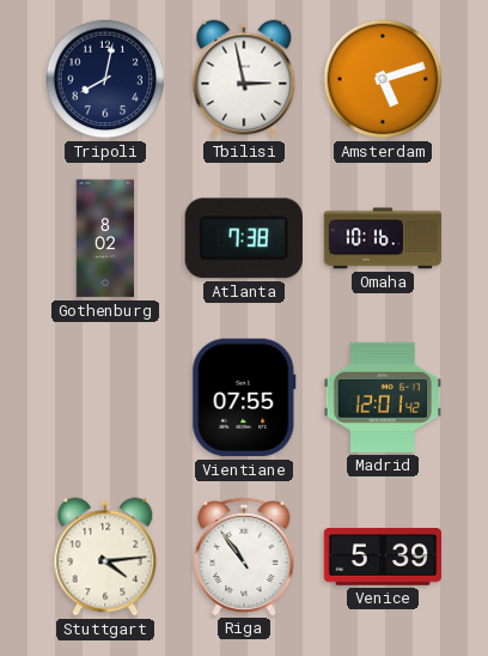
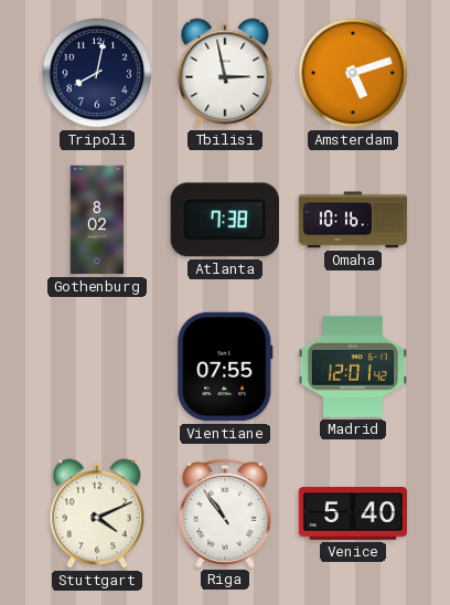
Stuttgart: 4:14 -> 4:11
Venice: 5:39 -> 5:40
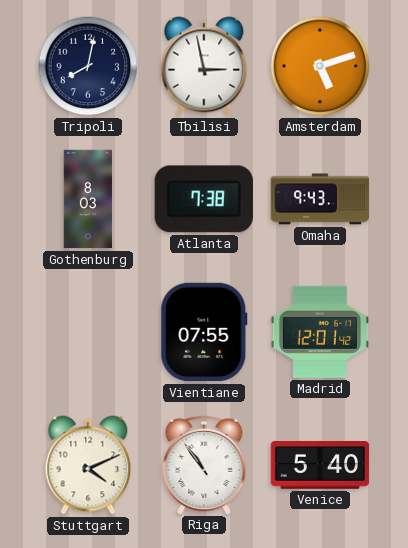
Gothenburg: 8:02 -> 8:03
Omaha: 10:16 -> 9:43
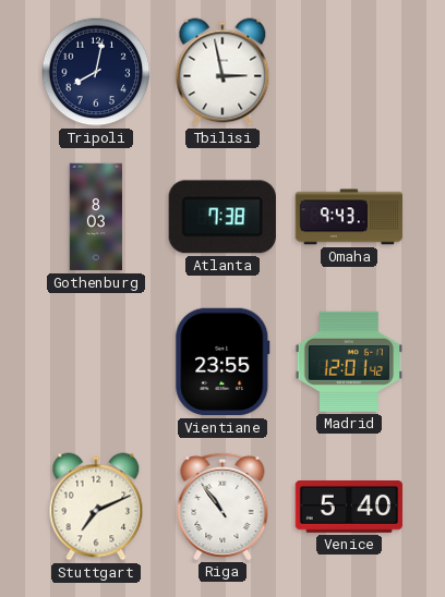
Amsterdam: 5:12 -> none
Vientiane: 07:55 -> 23:55
Stuttgart: 4:11 -> 7:11
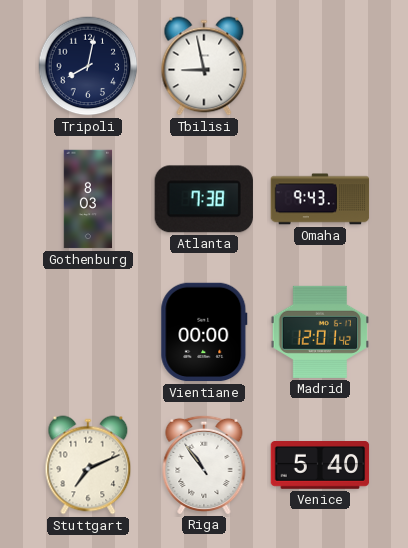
Tbilisi: 2:58 -> 8:58
Vientiane: 23:55 -> 00:00
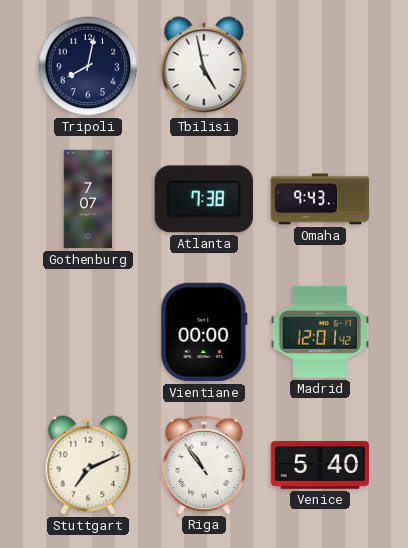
Tbilisi: 8:58 -> 4:58
Gothenburg: 8:03 -> 7:07
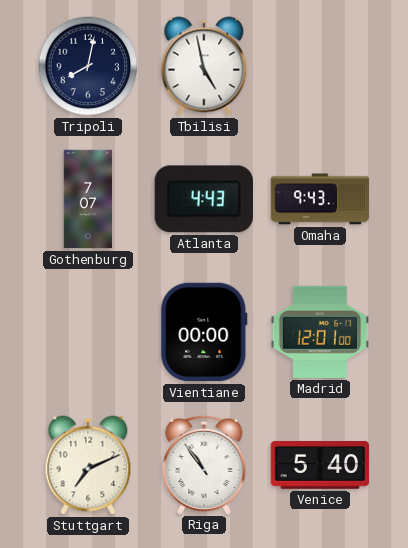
Atlanta: 7:38 -> 4:43
Madrid: 12:01:42 -> 12:01:00
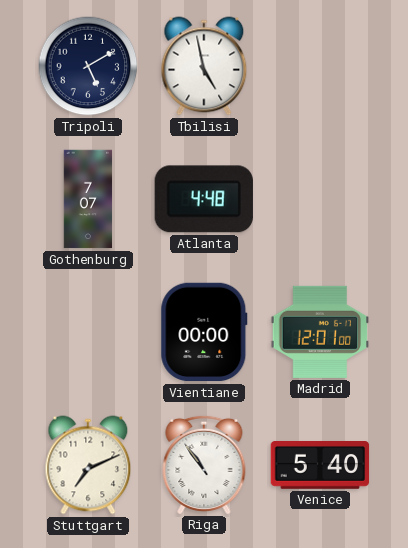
Tripoli: 8:02 -> 5:10
Atlanta: 4:43 -> 4:48
Omaha: 9:43 -> none
